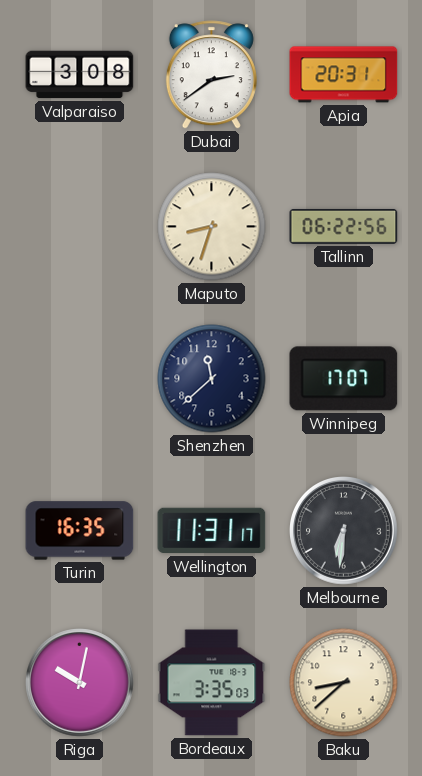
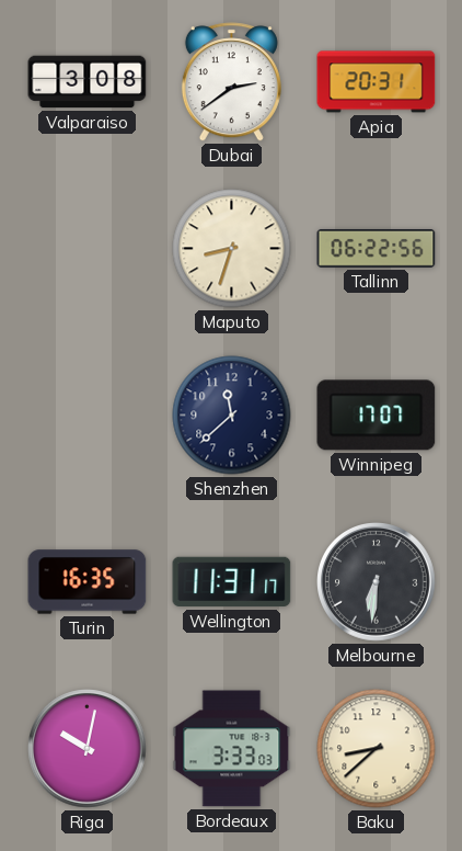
Bordeaux: 3:35 -> 3:33
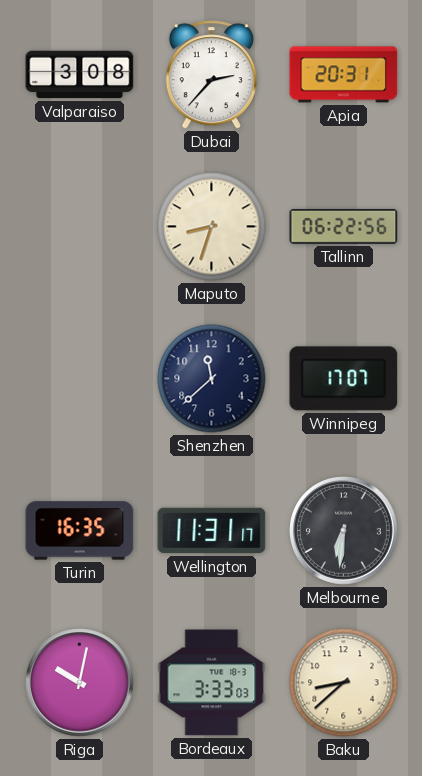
Dubai: 2:39 -> 2:37
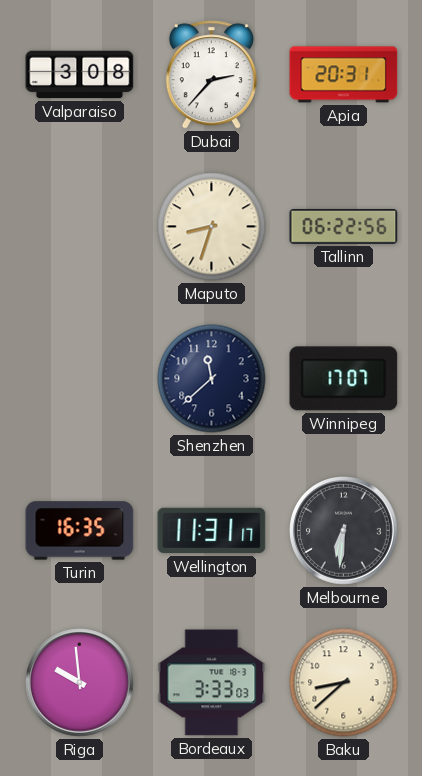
Riga: 10:02 -> 9:59
